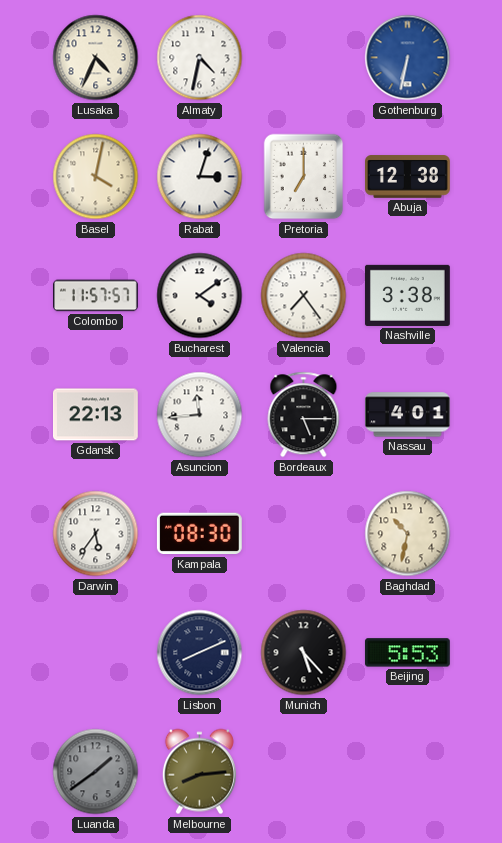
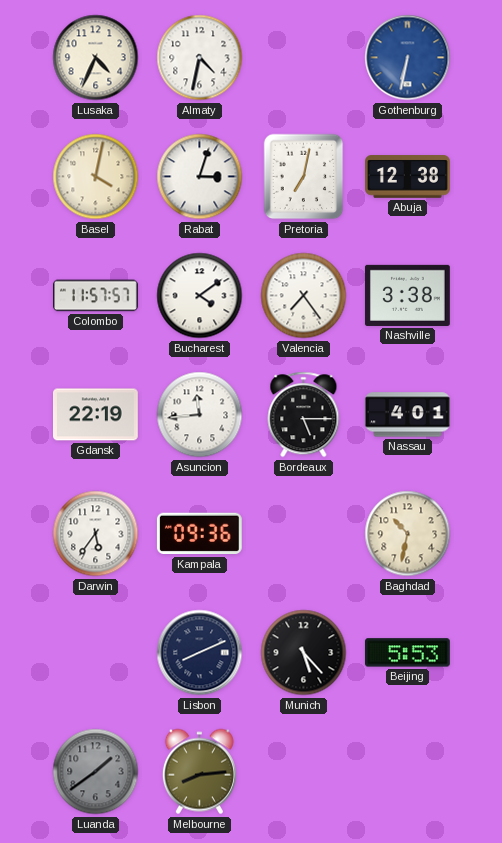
Pretoria: 7:00 -> 7:02
Gdansk: 22:13 -> 22:19
Kampala: 08:30 -> 09:36
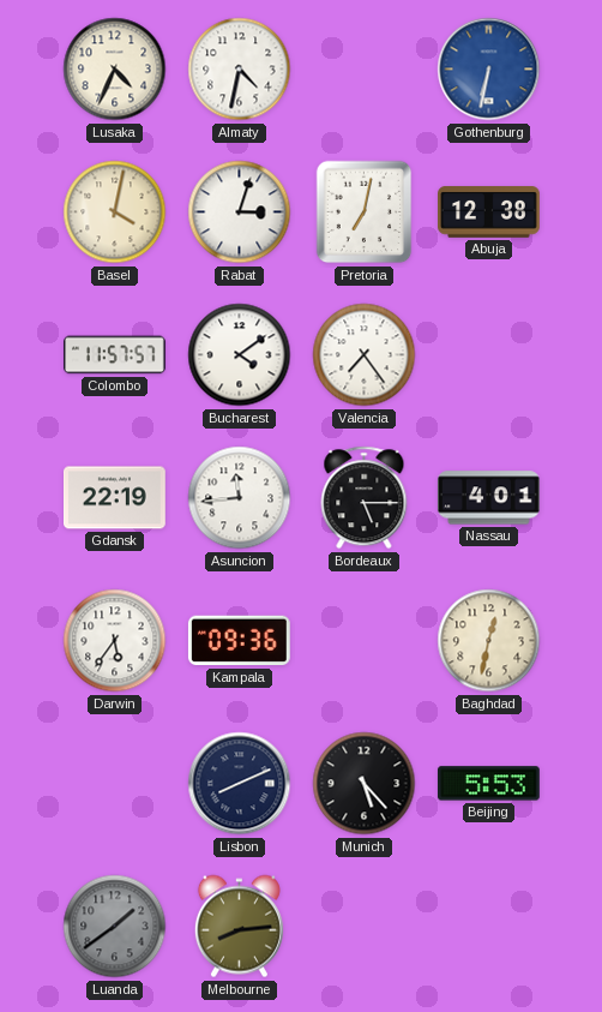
Nashville: 3:38 -> none
Baghdad: 10:32 -> 12:32
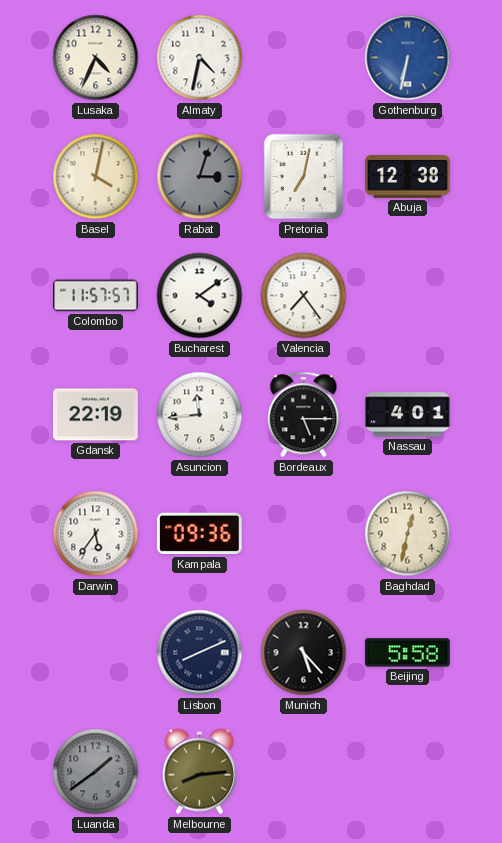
Rabat dial: white -> grey
Beijing: 5:53 -> 5:58
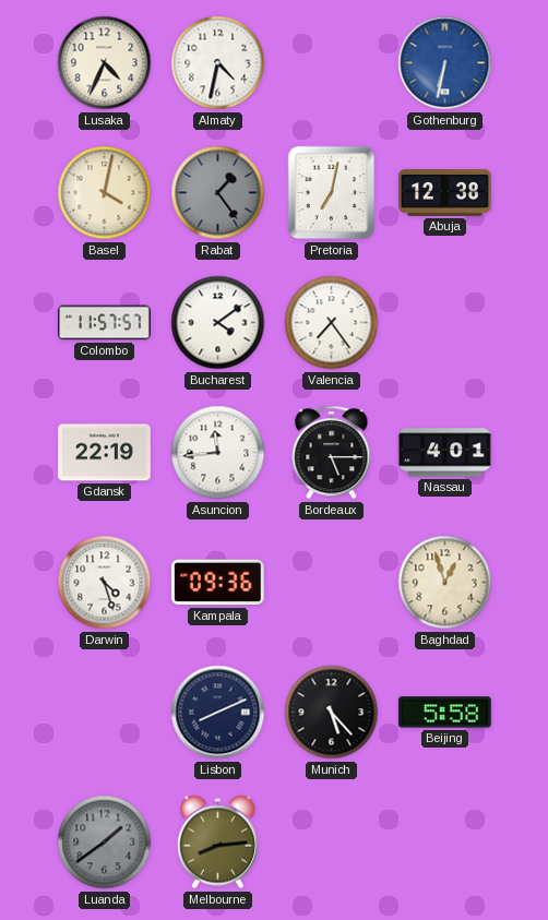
Rabat: 3:03 -> 1:24
Darwin: 5:36 -> 4:27
Baghdad: 12:32 -> 12:57
